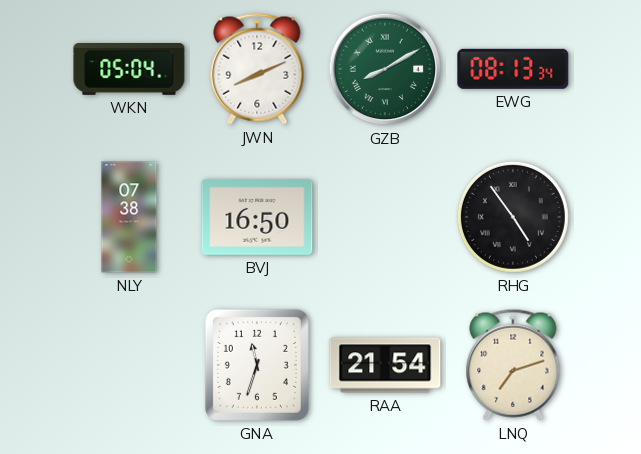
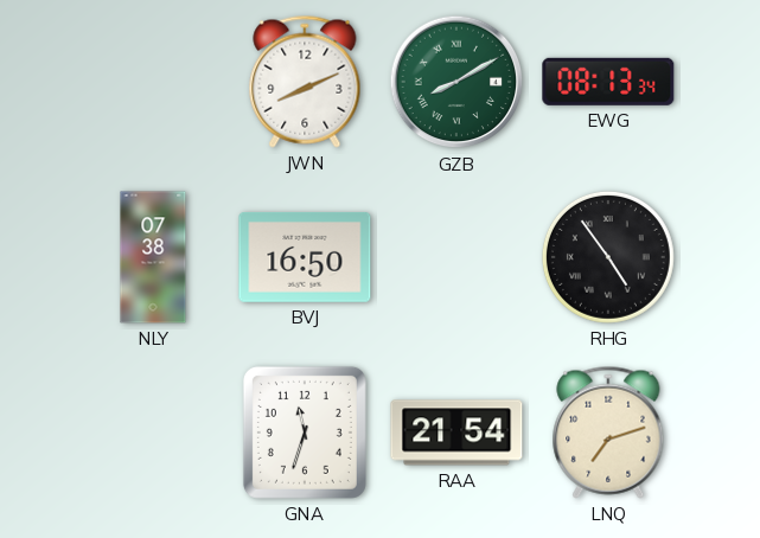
WKN: 05:04 -> none
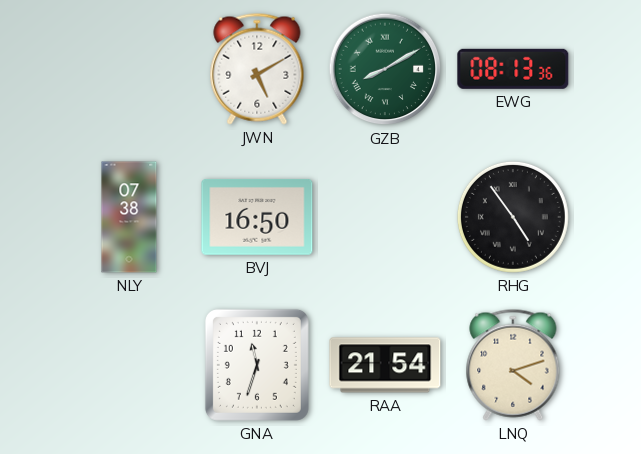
JWN: 8:11 -> 5:10
EWG: 08:13:34 -> 08:13:36
LNQ: 7:12 -> 4:12
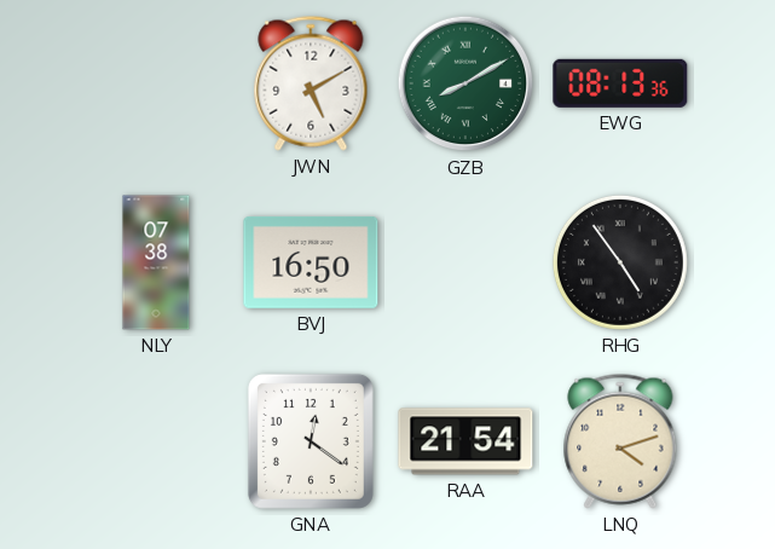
GNA: 11:33 -> 12:21
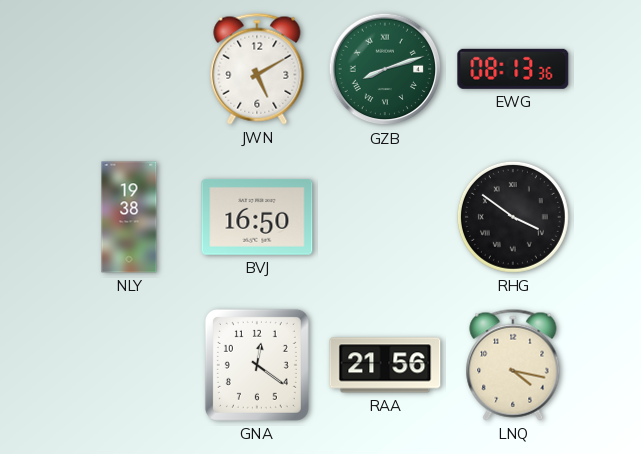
GZB: 8:10 -> 8:12
NLY: 07:38 -> 19:38
RHG: 4:54 -> 3:51
RAA: 21:54 -> 21:56
LNQ: 4:12 -> 4:17
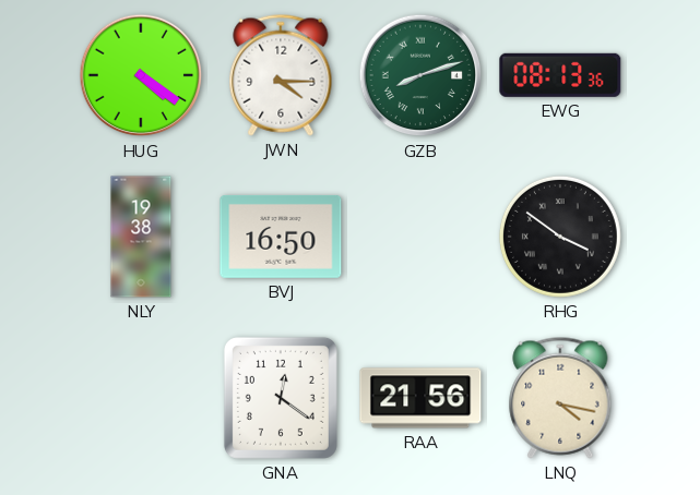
HUG: none -> 4:21
JWN: 5:10 -> 4:15
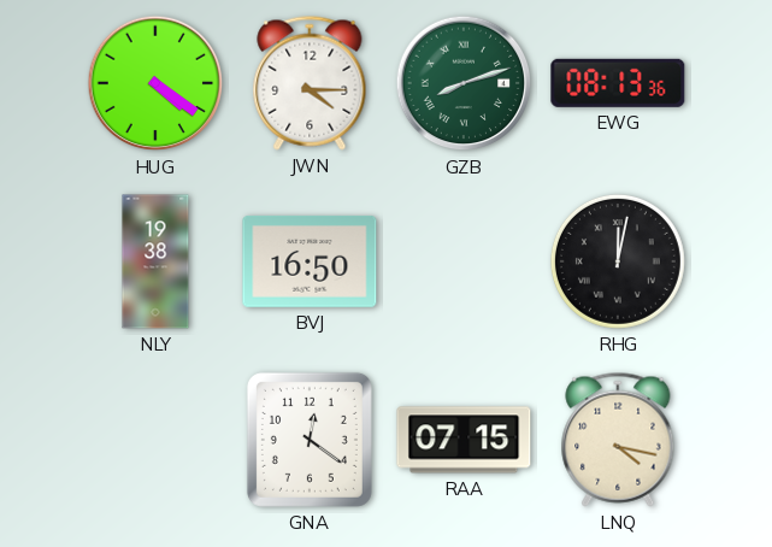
RHG: 3:51 -> 12:02
RAA: 21:56 -> 07:15
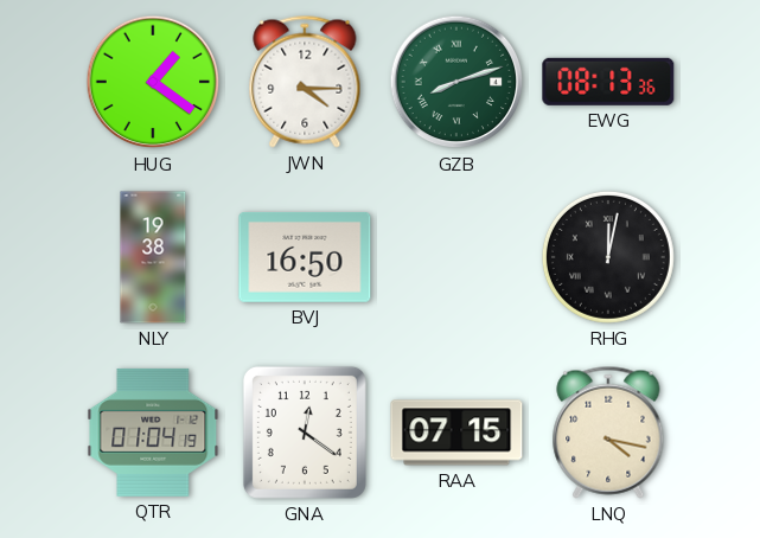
HUG: 4:21 -> 1:21
QTR: none -> 01:04
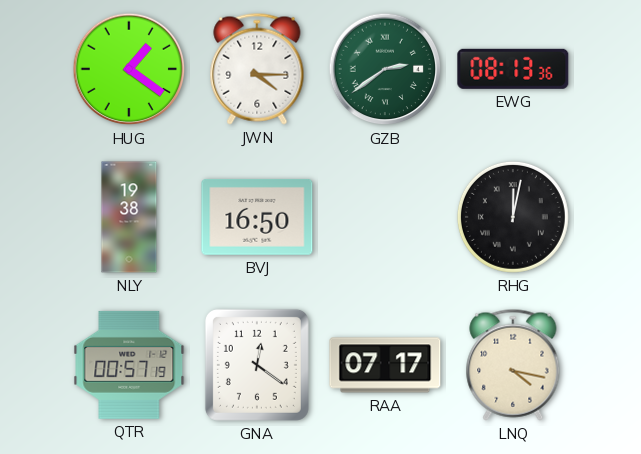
GZB: 8:12 -> 2:39
QTR: 01:04 -> 00:57
RAA: 07:15 -> 07:17
